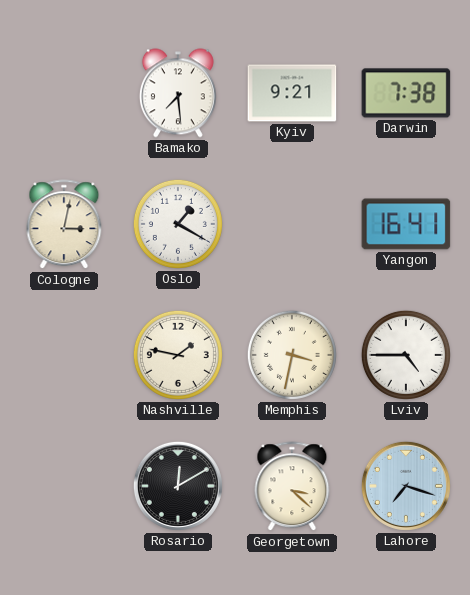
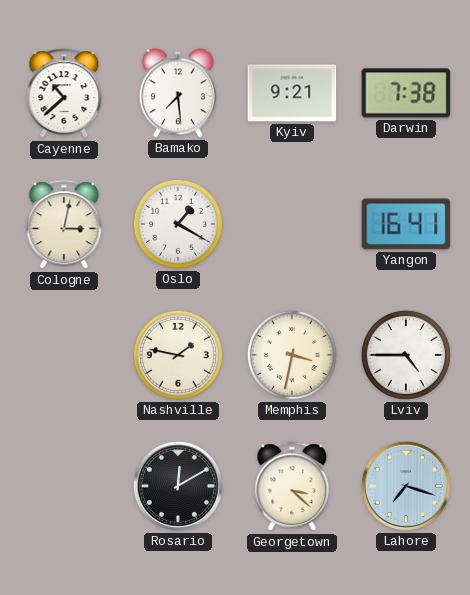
Cayenne: none -> 10:38
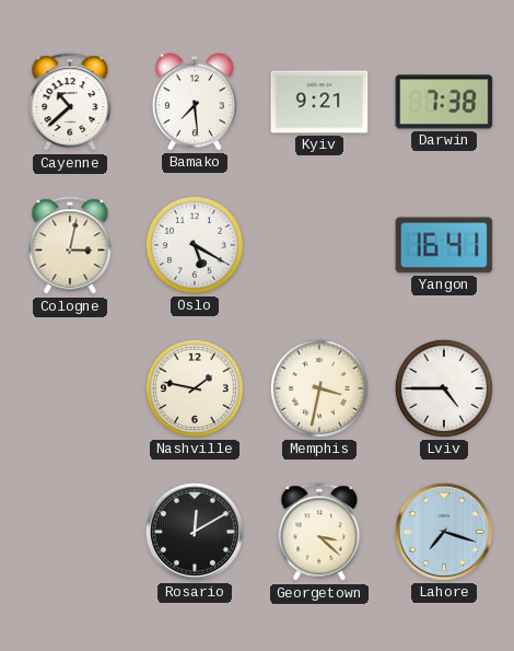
Oslo: 1:20 -> 5:20
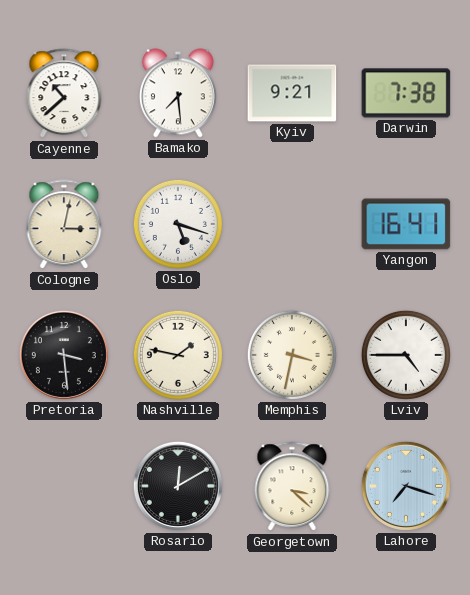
Oslo: 5:20 -> 5:18
Pretoria: none -> 3:29
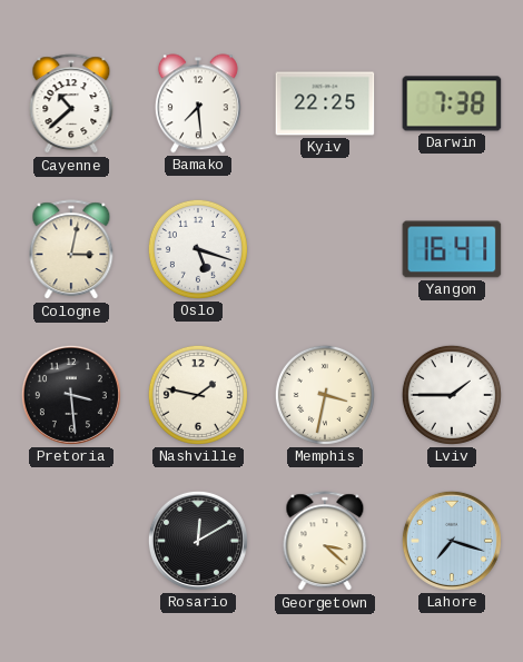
Kyiv: 9:21 -> 22:25
Lviv: 4:45 -> 1:45
